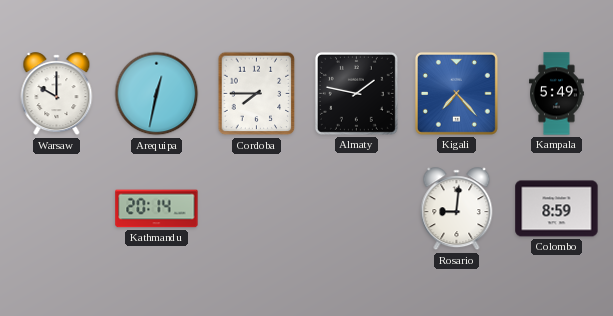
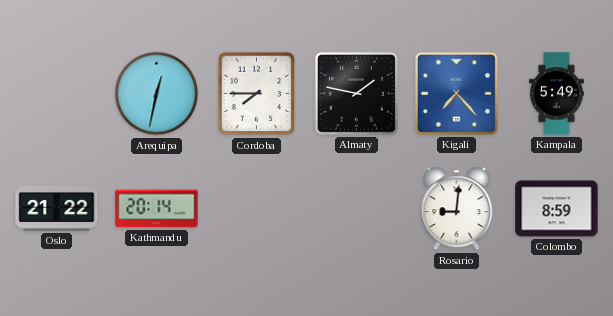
Warsaw: 10:00 -> none
Oslo: none -> 21:22
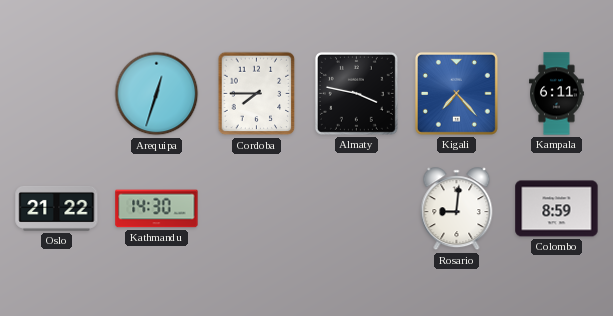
Arequipa: 12:32 -> 12:33
Almaty: 1:47 -> 3:47
Kampala: 5:49 -> 6:11
Kathmandu: 20:14 -> 14:30
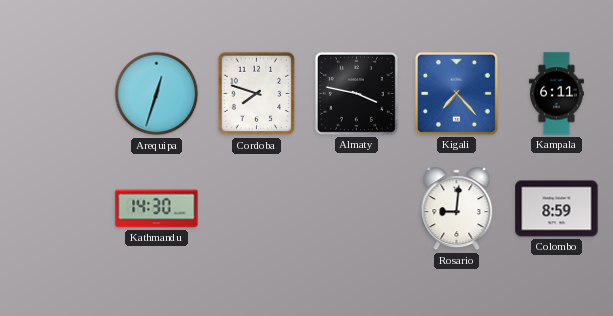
Cordoba: 7:45 -> 7:48
Oslo: 21:22 -> none
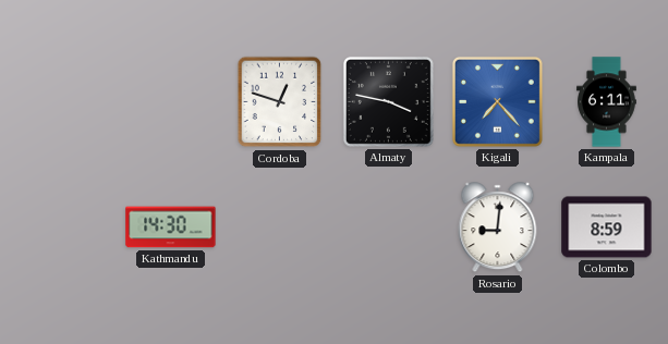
Arequipa: 12:33 -> none
Cordoba: 7:48 -> 12:48
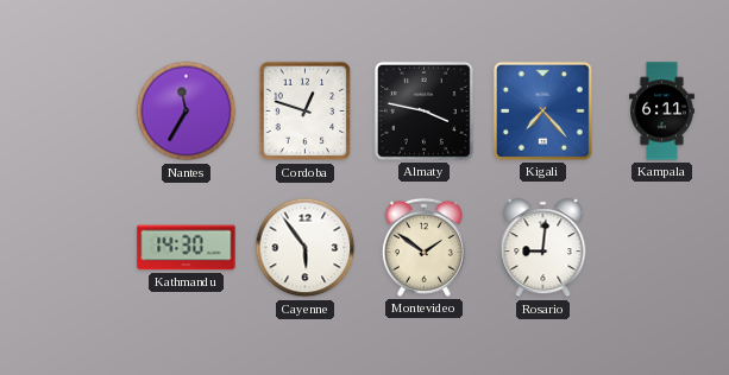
Nantes: none -> 11:35
Cayenne: none -> 5:54
Montevideo: none -> 1:51
Colombo: 8:59 -> none
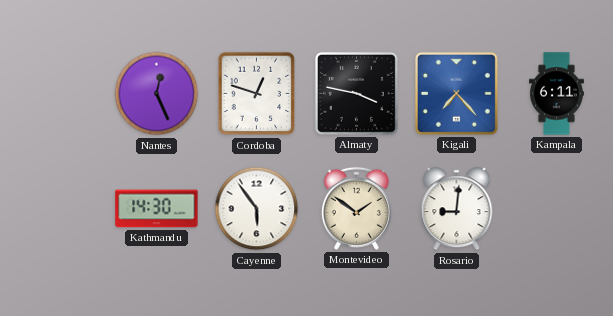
Nantes: 11:35 -> 12:26
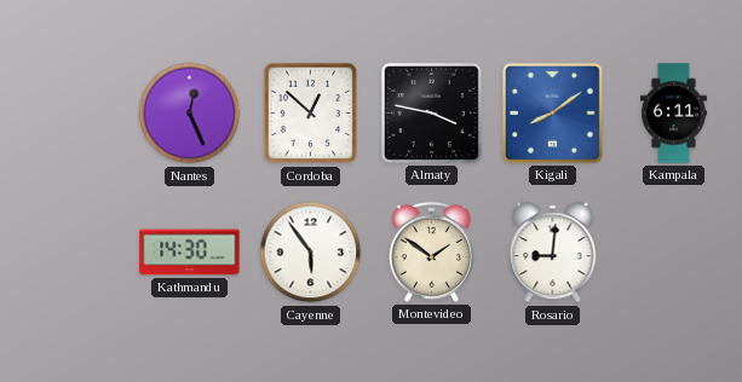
Cordoba: 12:48 -> 12:52
Kigali: 7:23 -> 8:09
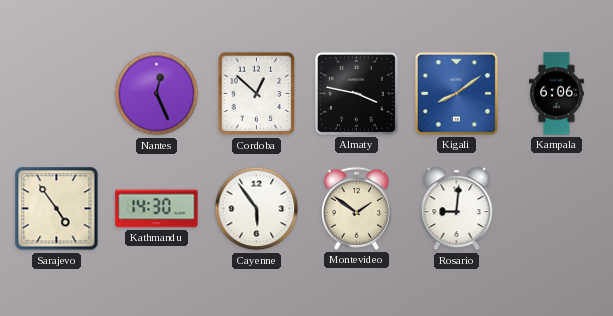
Kampala: 6:11 -> 6:06
Sarajevo: none -> 4:54
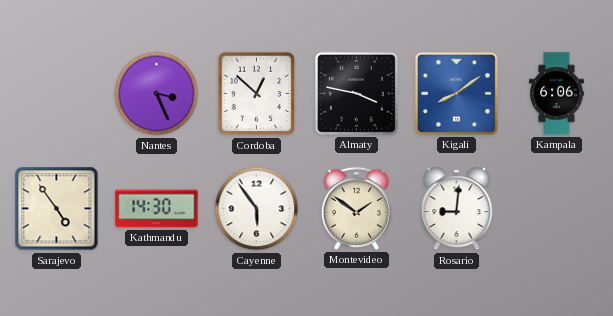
Nantes: 12:26 -> 3:26
